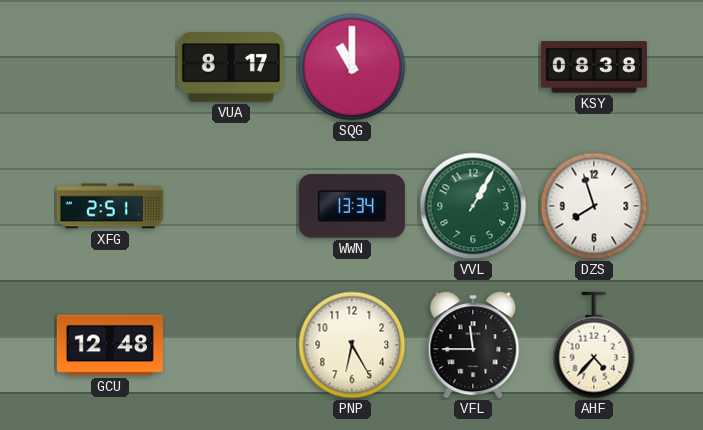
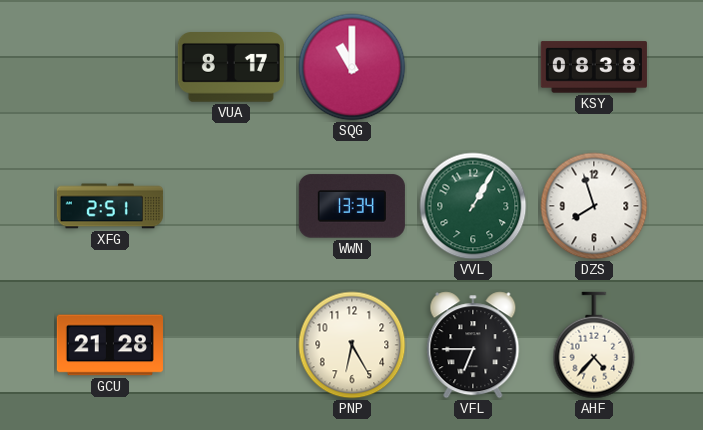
GCU: 12:48 -> 21:28
VFL: 11:45 -> 6:45
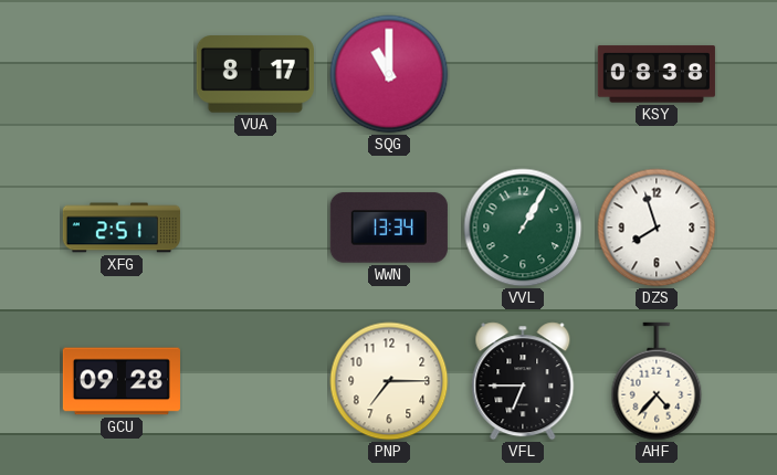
GCU: 21:28 -> 09:28
PNP: 6:25 -> 7:15
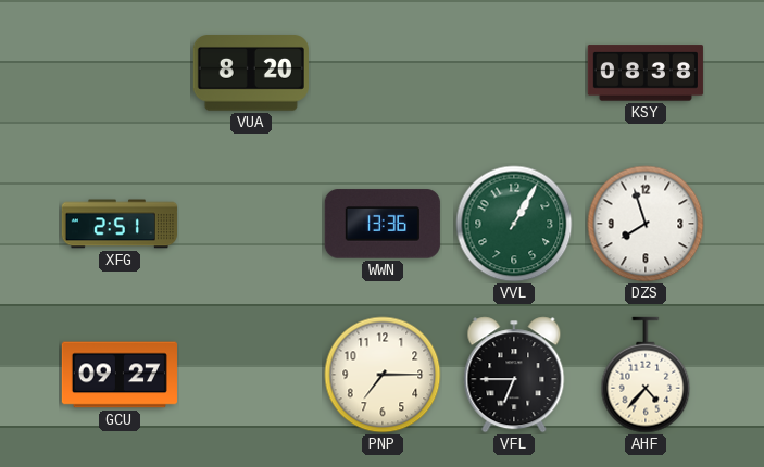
VUA: 8:17 -> 8:20
SQG: 11:00 -> none
WWN: 13:34 -> 13:36
GCU: 09:28 -> 09:27
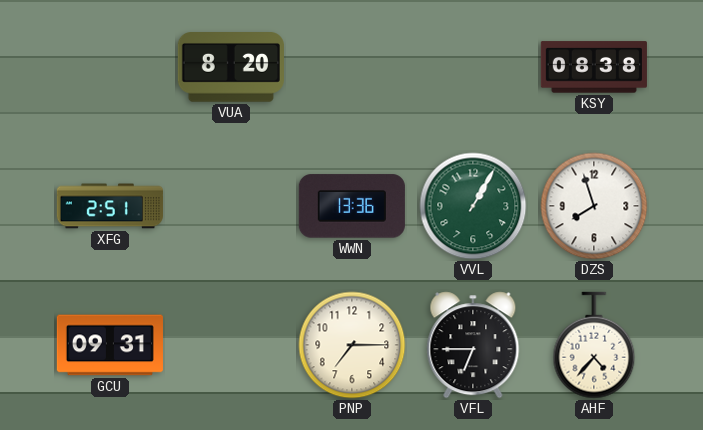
GCU: 09:27 -> 09:31
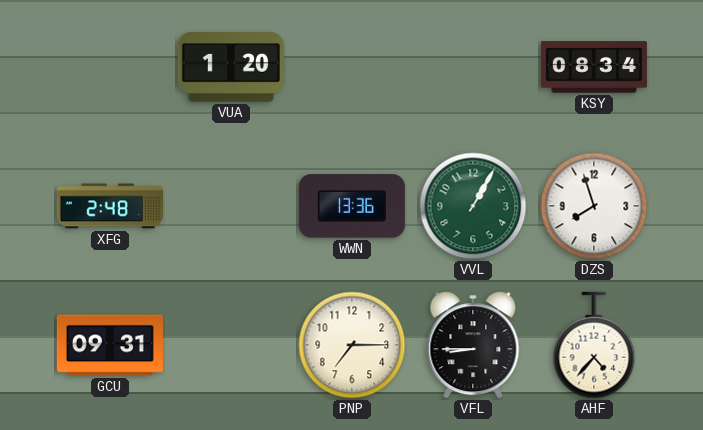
VUA: 8:20 -> 1:20
KSY: 08:38 -> 08:34
XFG: 2:51 -> 2:48
VFL: 6:45 -> 8:45
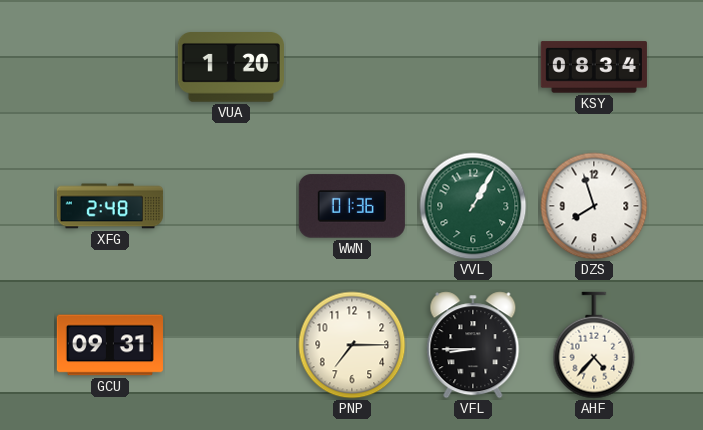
WWN: 13:36 -> 01:36
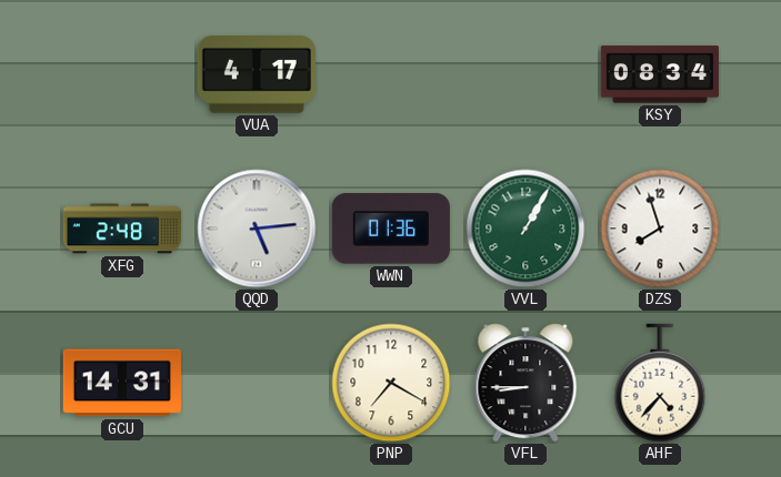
VUA: 1:20 -> 4:17
QQD: none -> 5:14
GCU: 09:31 -> 14:31
PNP: 7:15 -> 7:20
